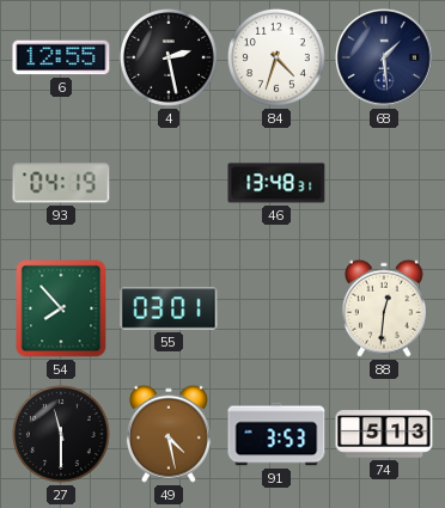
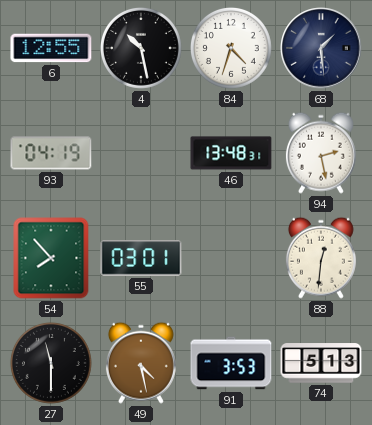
4: 2:28 -> 10:28
94: none -> 2:28
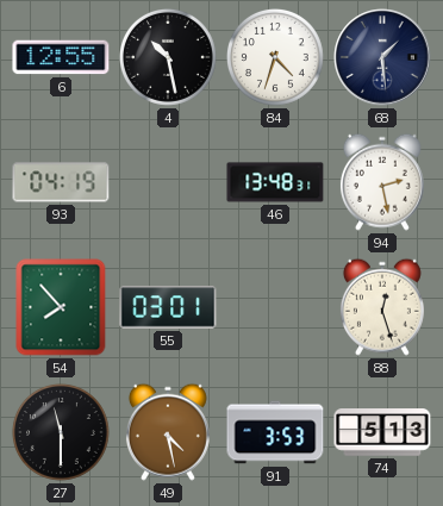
88: 12:31 -> 12:27
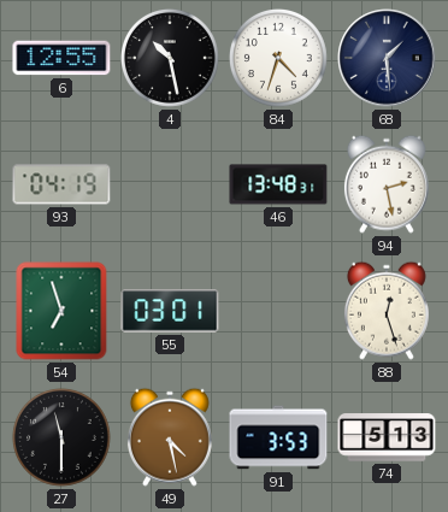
54: 7:53 -> 6:57
